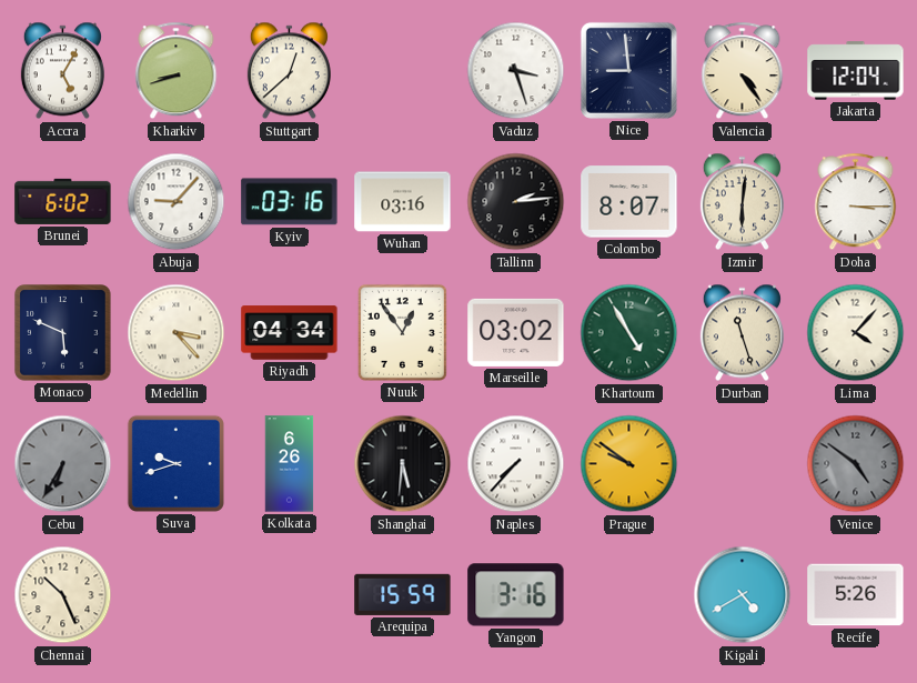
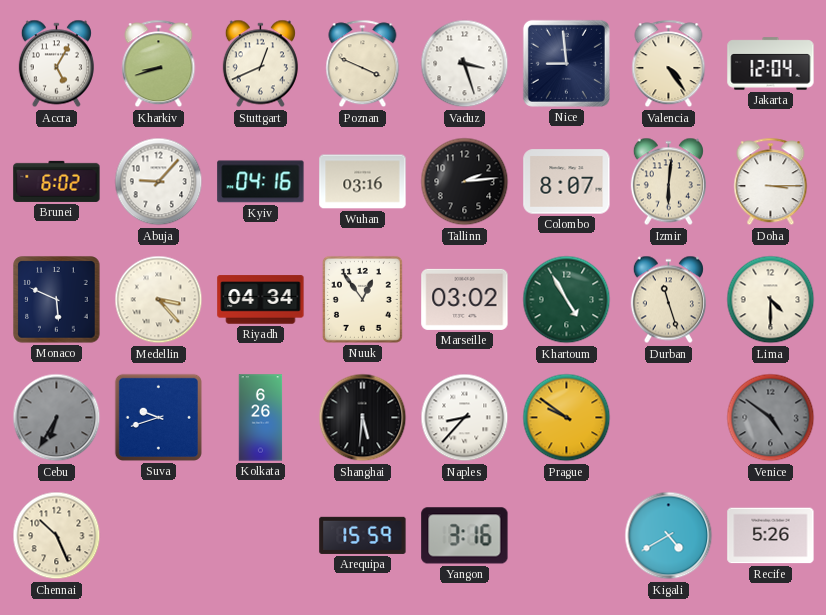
Stuttgart: 12:38 -> 12:41
Poznan: none -> 3:49
Kyiv: 03:16 -> 04:16
Lima: 4:07 -> 4:30
Naples: 7:37 -> 8:37
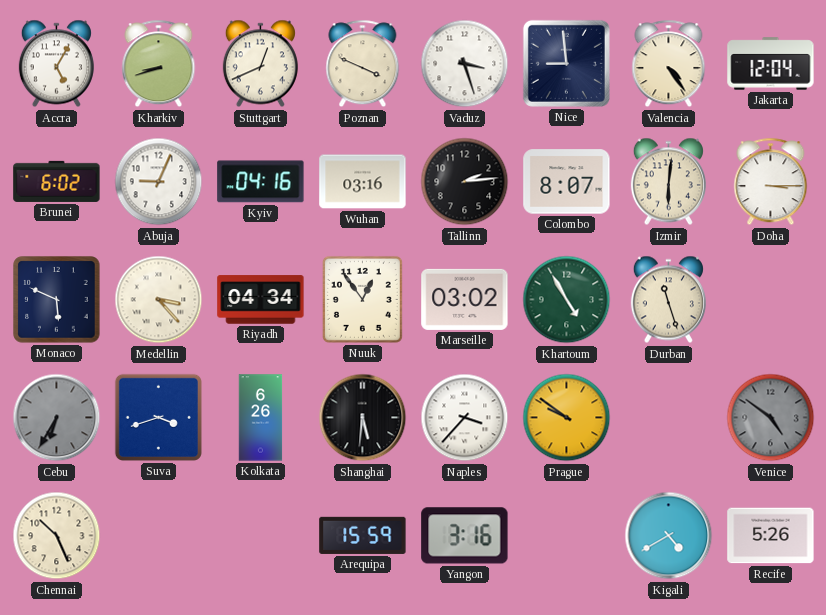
Abuja: 9:07 -> 9:04
Lima: 4:30 -> none
Suva: 9:42 -> 3:42
Naples: 8:37 -> 3:37
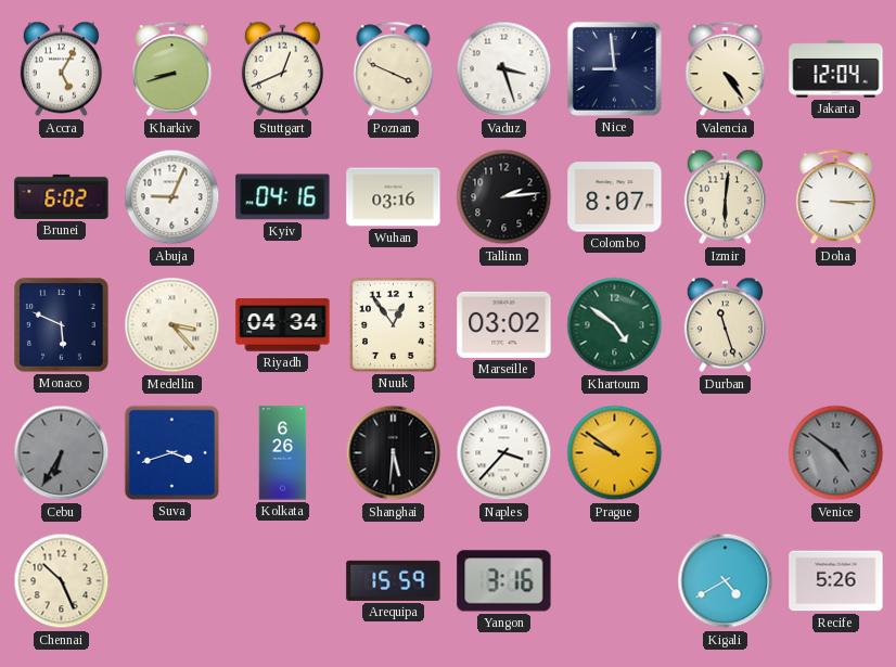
Khartoum: 4:55 -> 4:51
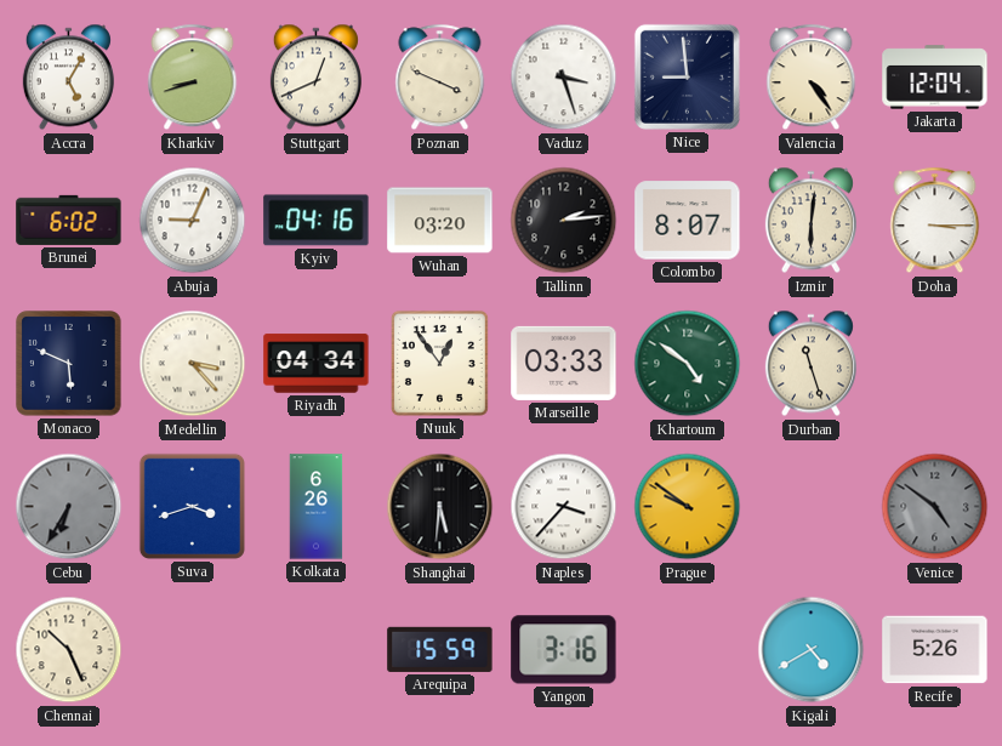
Wuhan: 03:16 -> 03:20
Marseille: 03:02 -> 03:33
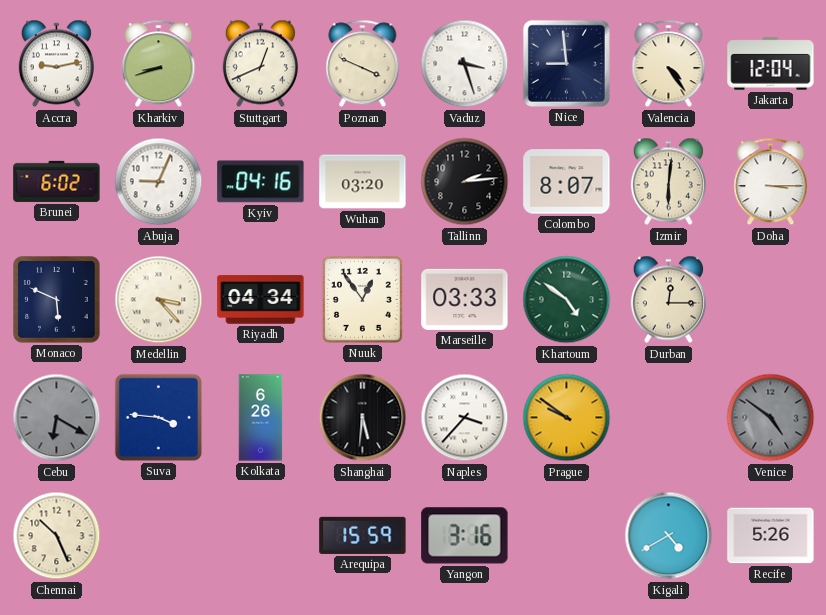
Accra: 5:05 -> 9:13
Durban: 11:27 -> 12:15
Cebu: 6:35 -> 6:20
Suva: 3:42 -> 3:46
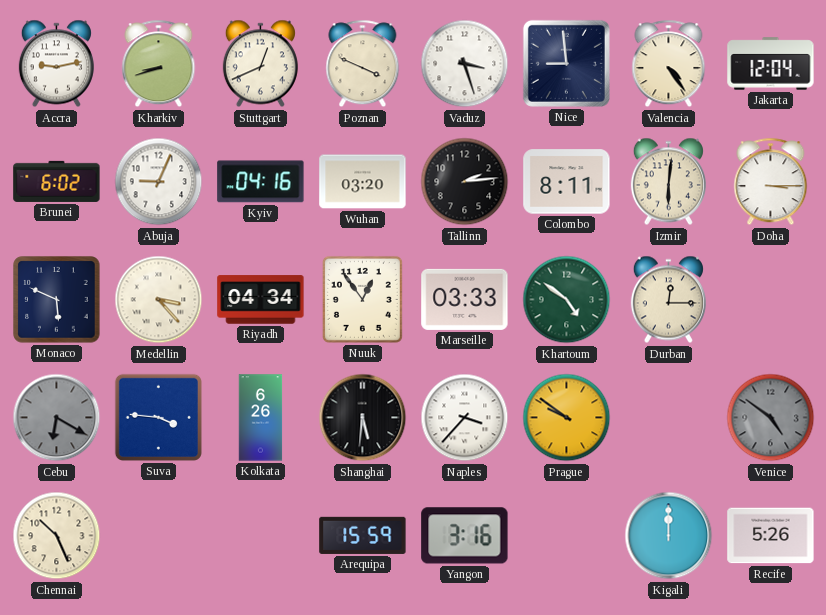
Colombo: 8:07 -> 8:11
Kigali: 4:40 -> 12:00
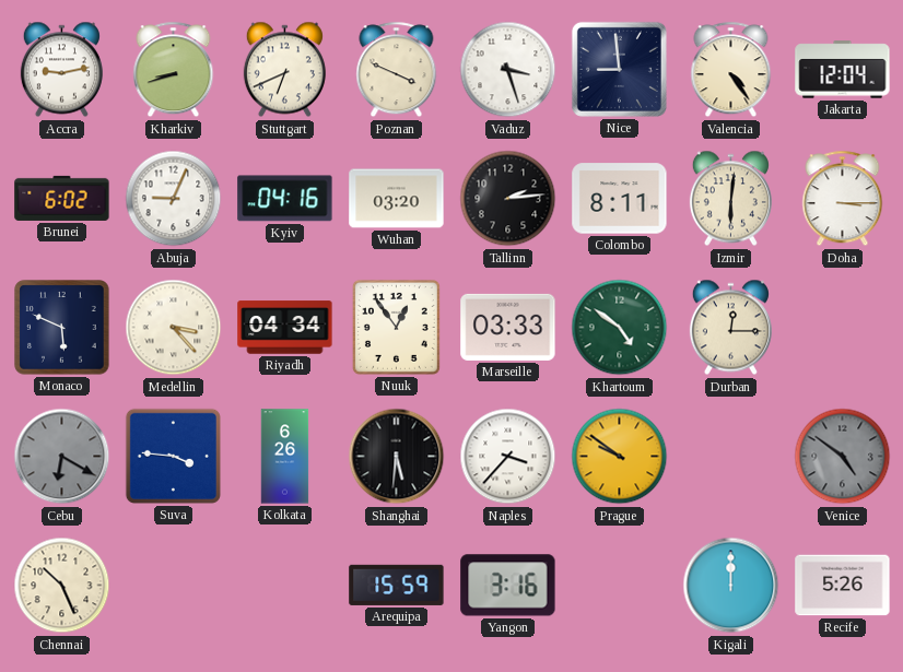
Stuttgart: 12:41 -> 6:41
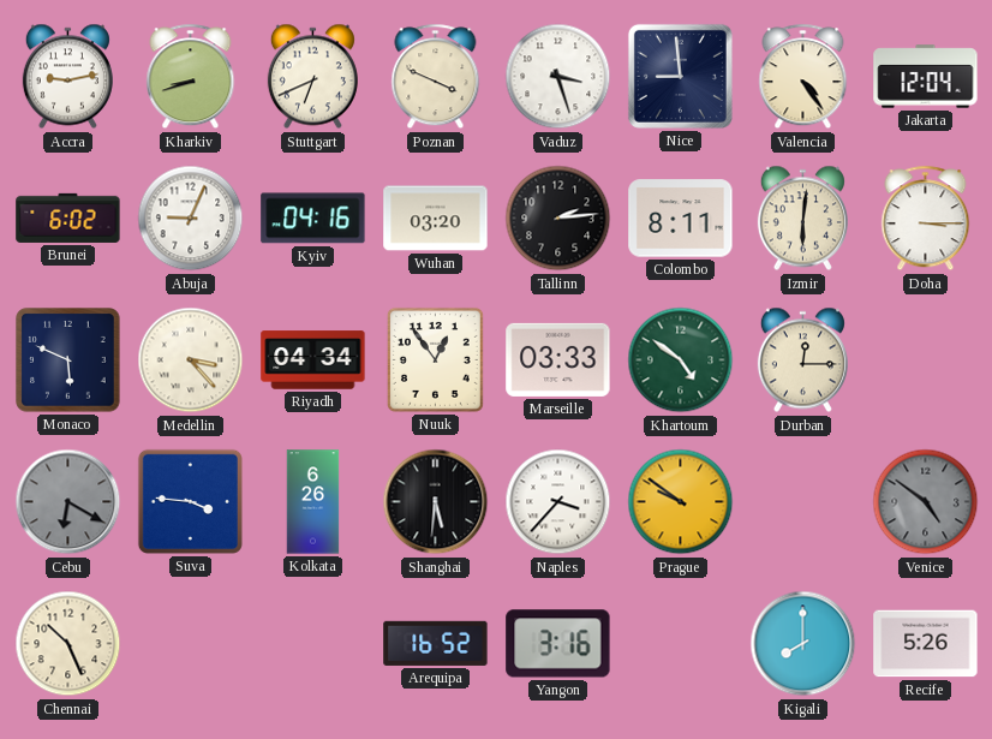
Arequipa: 15:59 -> 16:52
Kigali: 12:00 -> 8:00
